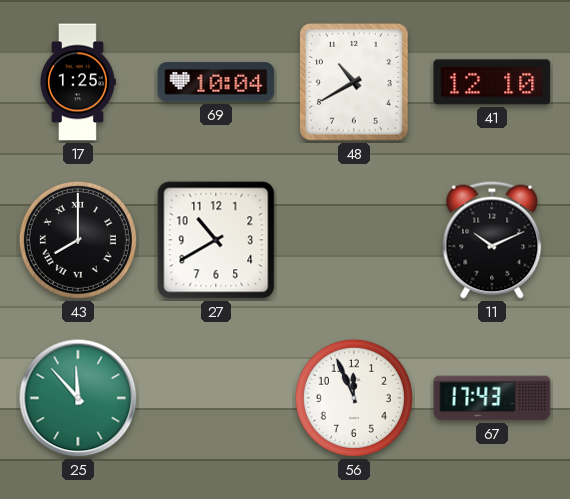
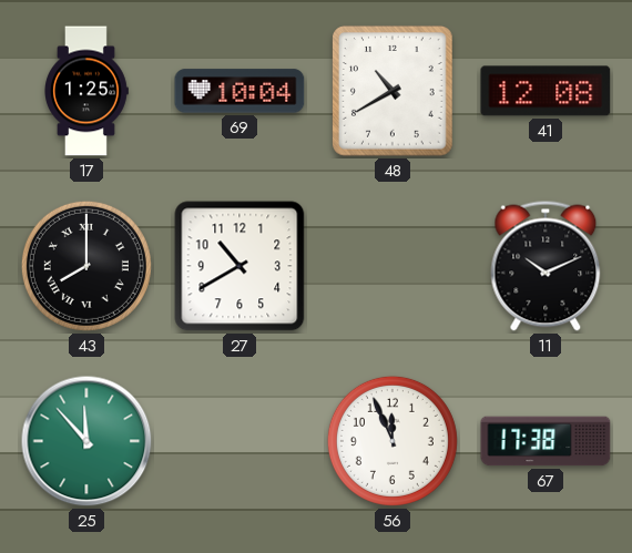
41: 12:10 -> 12:08
67: 17:43 -> 17:38
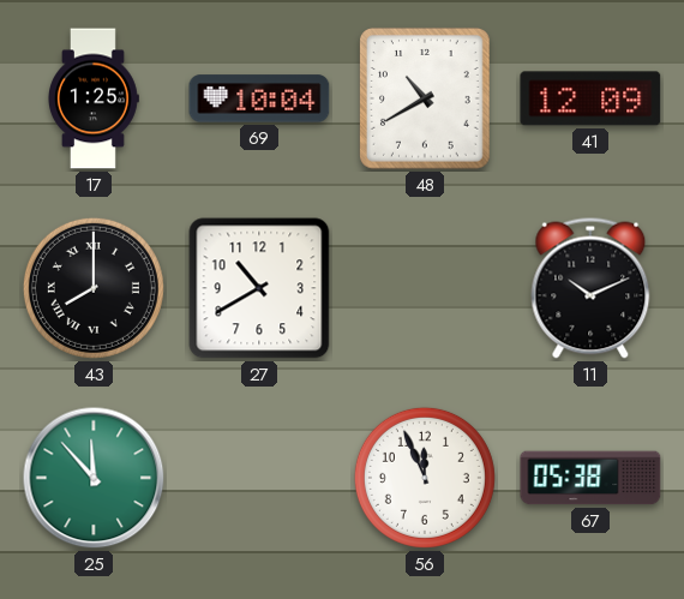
41: 12:08 -> 12:09
67: 17:38 -> 05:38
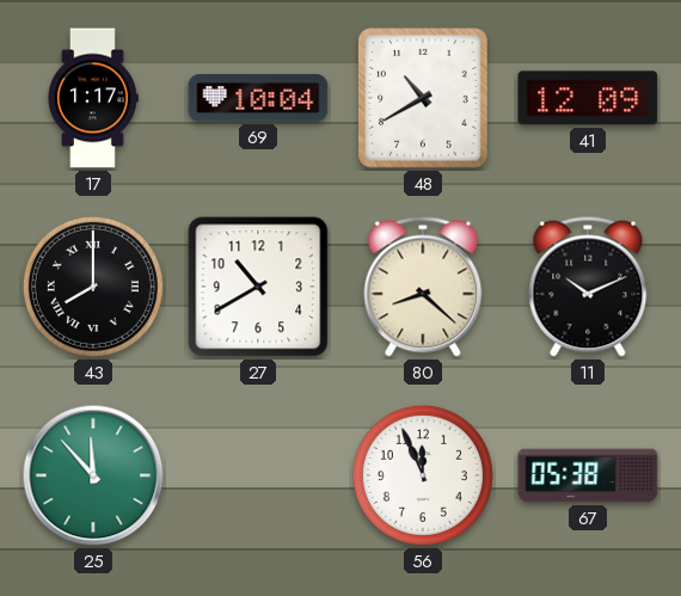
17: 1:25 -> 1:17
80: none -> 8:22
